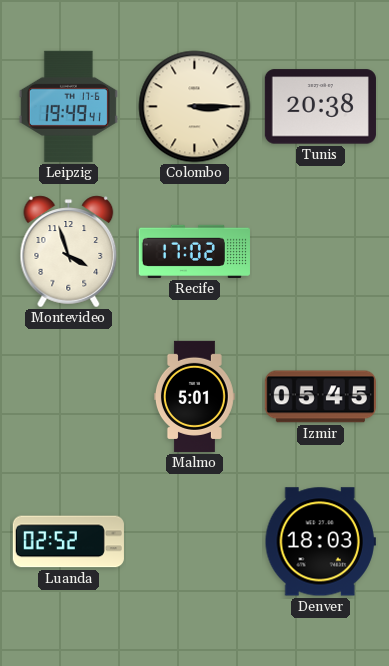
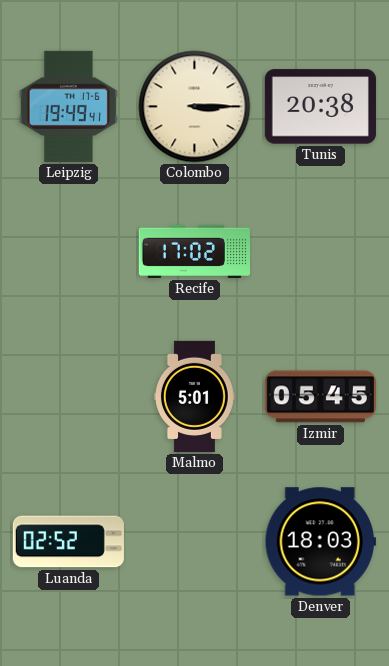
Montevideo: 3:57 -> none
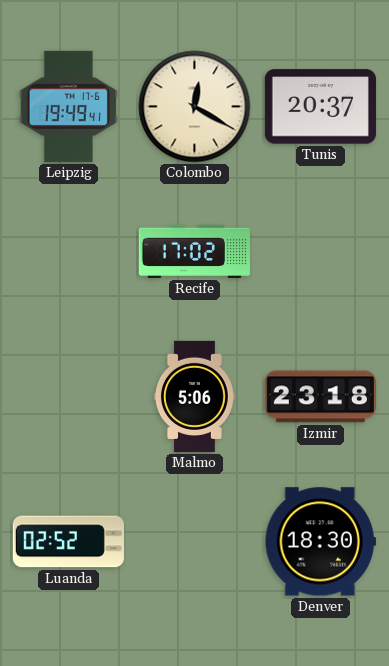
Colombo: 3:15 -> 12:20
Tunis: 20:38 -> 20:37
Malmo: 5:01 -> 5:06
Izmir: 05:45 -> 23:18
Denver: 18:03 -> 18:30
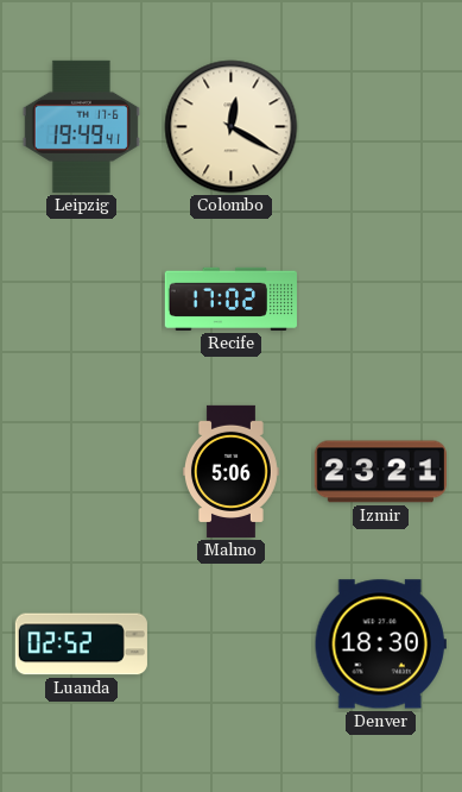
Tunis: 20:37 -> none
Izmir: 23:18 -> 23:21
